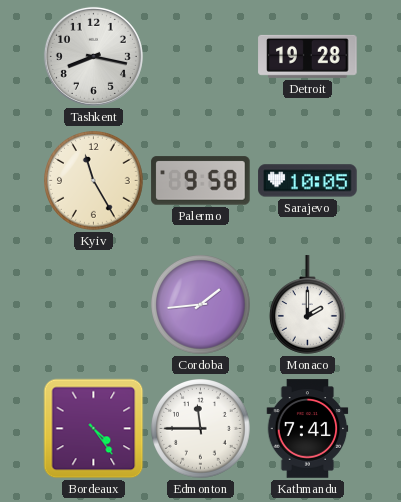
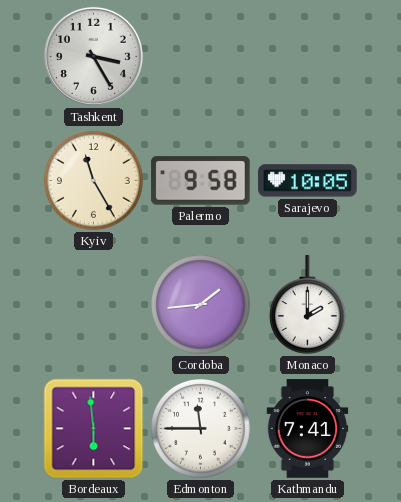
Tashkent: 8:17 -> 3:25
Detroit: 19:28 -> none
Bordeaux: 4:24 -> 5:59
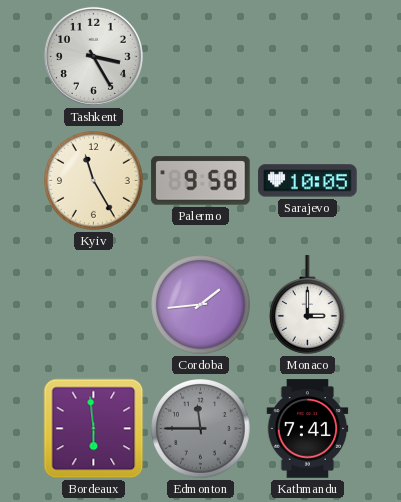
Monaco: 2:00 -> 3:00
Edmonton dial: white -> grey
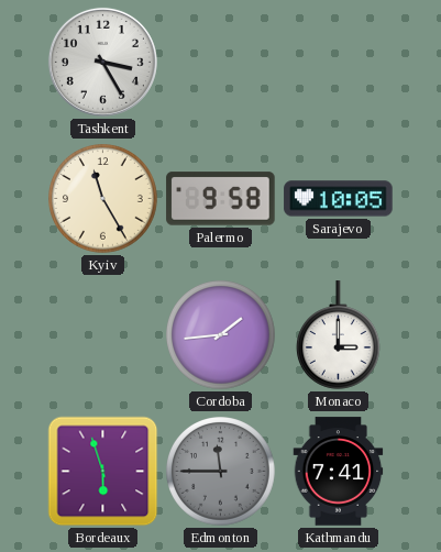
Bordeaux: 5:59 -> 5:57
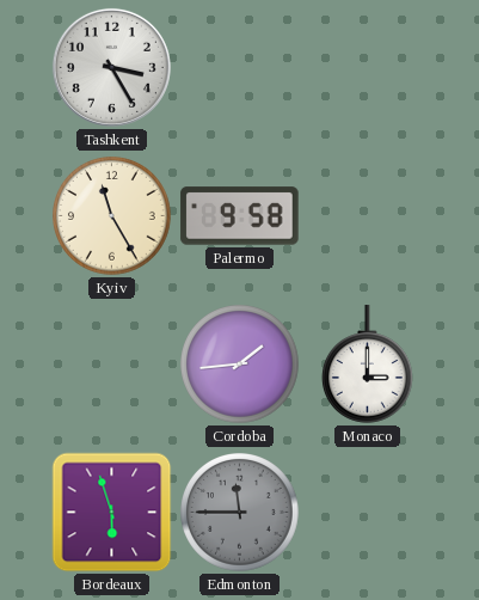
Sarajevo: 10:05 -> none
Kathmandu: 7:41 -> none
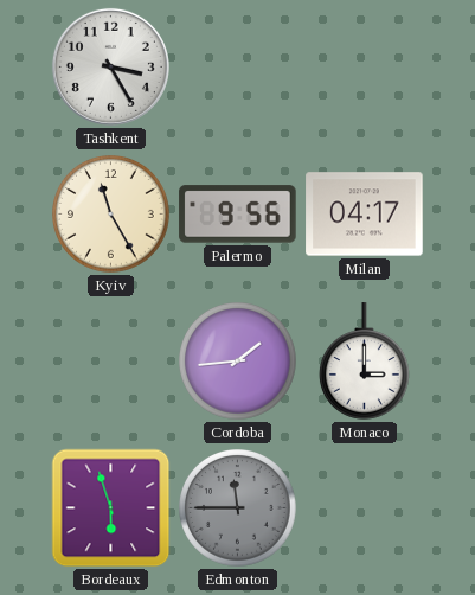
Palermo: 9:58 -> 9:56
Milan: none -> 04:17
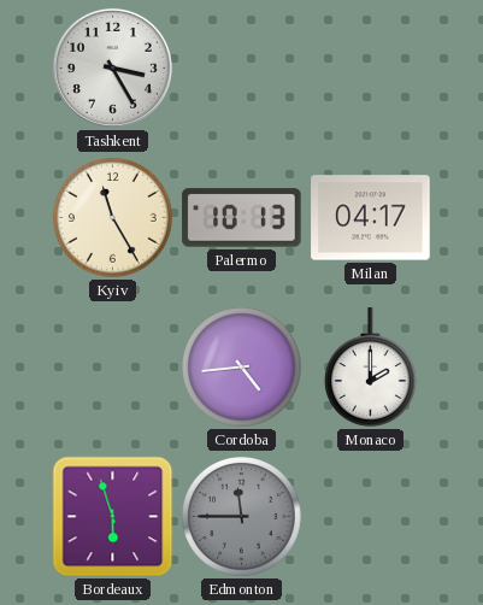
Palermo: 9:56 -> 10:13
Cordoba: 1:44 -> 4:44
Monaco: 3:00 -> 2:00
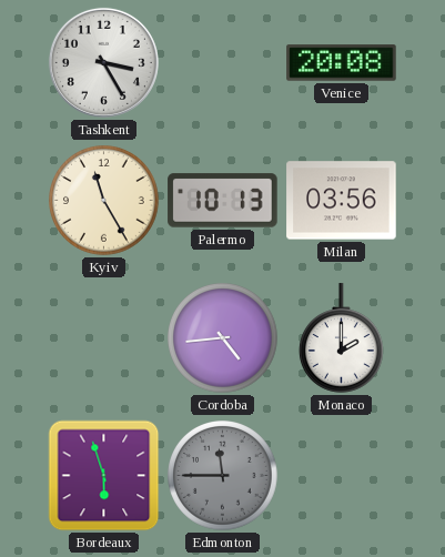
Venice: none -> 20:08
Milan: 04:17 -> 03:56
